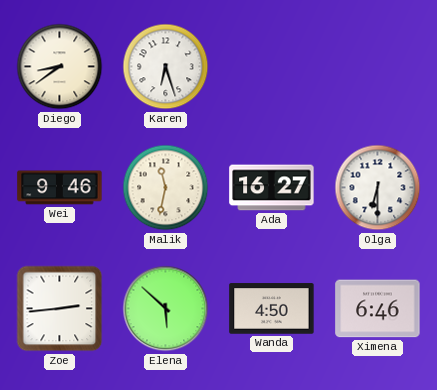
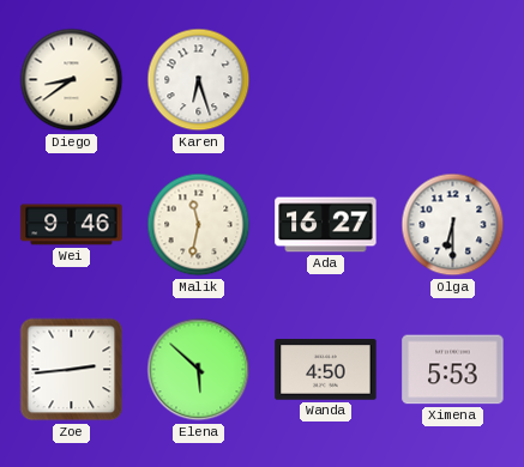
Ximena: 6:46 -> 5:53
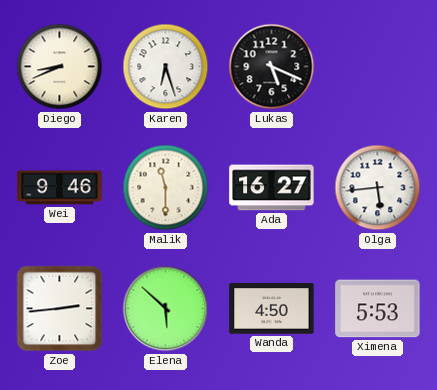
Diego: 8:39 -> 8:41
Lukas: none -> 5:19
Malik: 11:32 -> 11:30
Olga: 6:30 -> 5:44
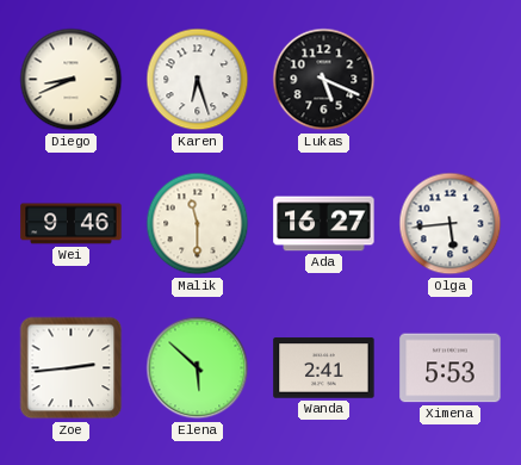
Wanda: 4:50 -> 2:41
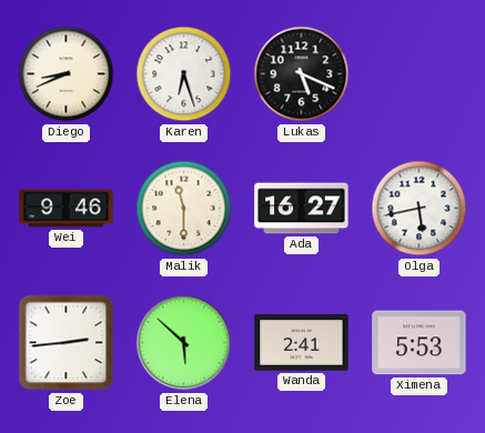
Olga: 5:44 -> 5:43
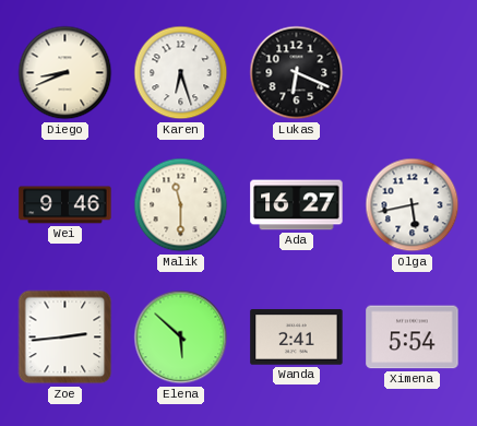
Lukas: 5:19 -> 6:19
Ximena: 5:53 -> 5:54
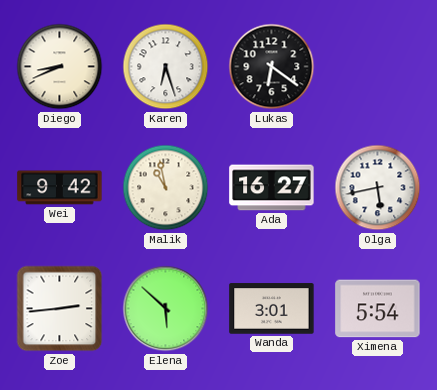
Lukas: 6:19 -> 6:21
Wei: 9:46 -> 9:42
Malik: 11:30 -> 10:58
Wanda: 2:41 -> 3:01
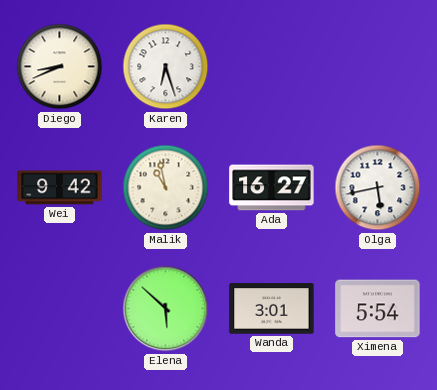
Lukas: 6:21 -> none
Zoe: 2:44 -> none
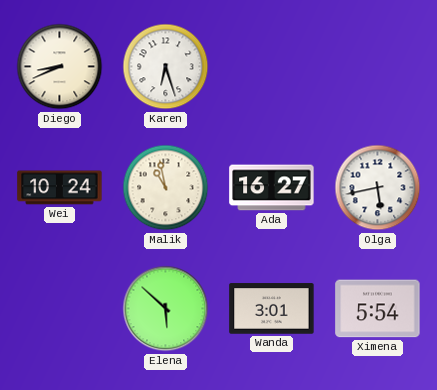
Wei: 9:42 -> 10:24
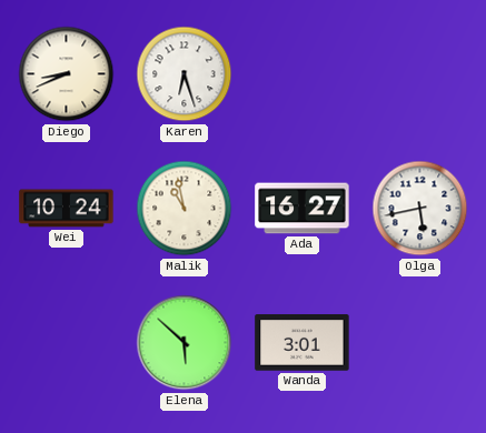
Ximena: 5:54 -> none
